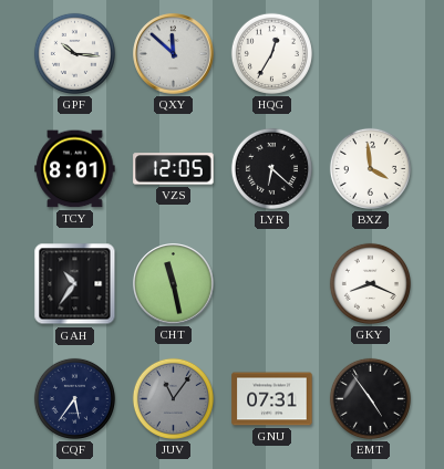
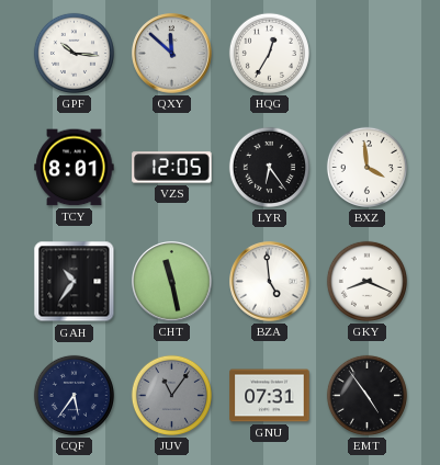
LYR: 6:22 -> 6:24
BZA: none -> 4:59
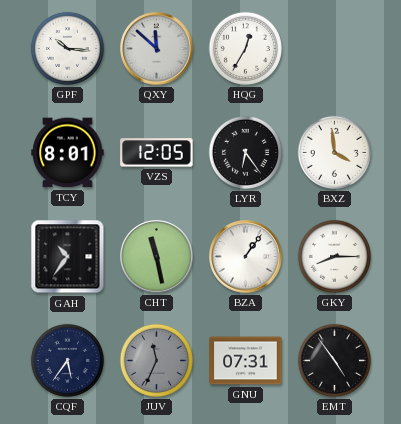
BZA: 4:59 -> 1:06
GKY: 8:19 -> 8:15
JUV: 11:06 -> 11:34
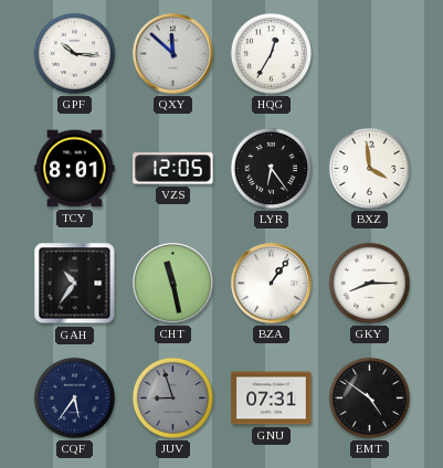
JUV: 11:34 -> 8:57
EMT: 4:54 -> 4:51
